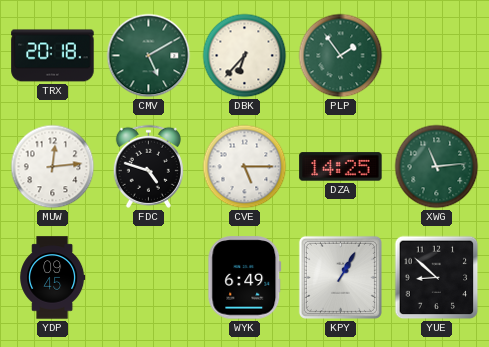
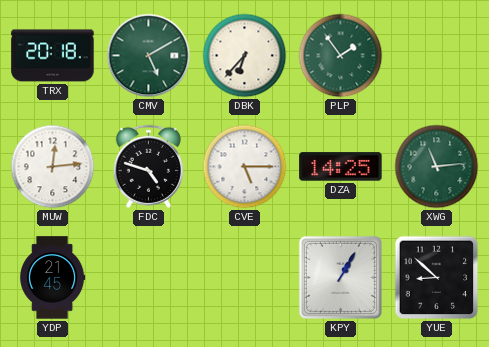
YDP: 09:45 -> 21:45
WYK: 6:49 -> none
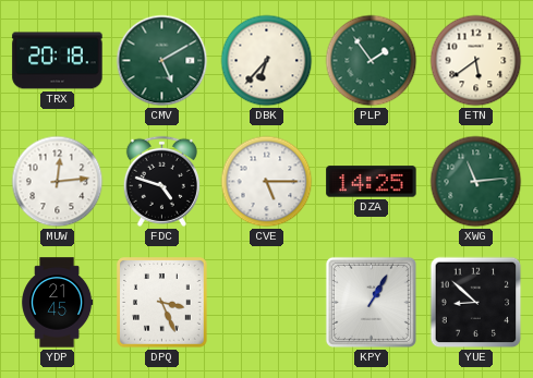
ETN: none -> 5:39
DPQ: none -> 3:26
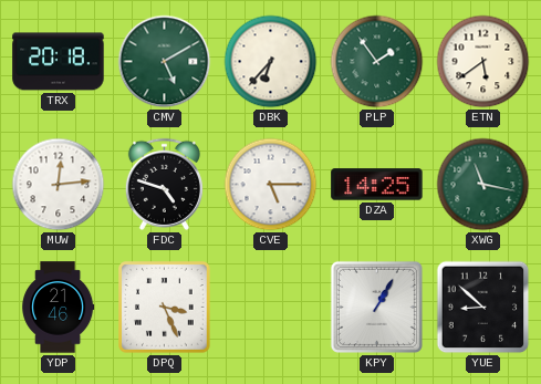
XWG: 11:14 -> 11:17
YDP: 21:45 -> 21:46
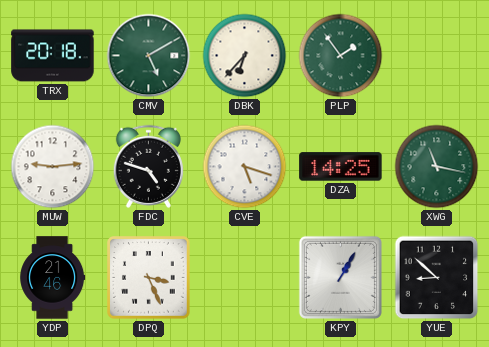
ETN: 5:39 -> none
MUW: 12:14 -> 9:14
CVE: 5:15 -> 5:18
